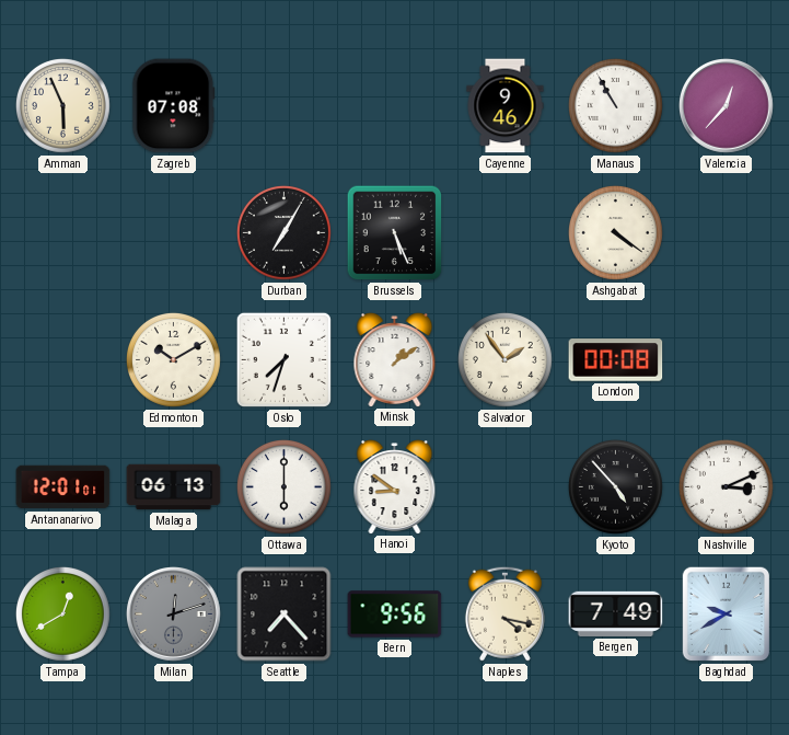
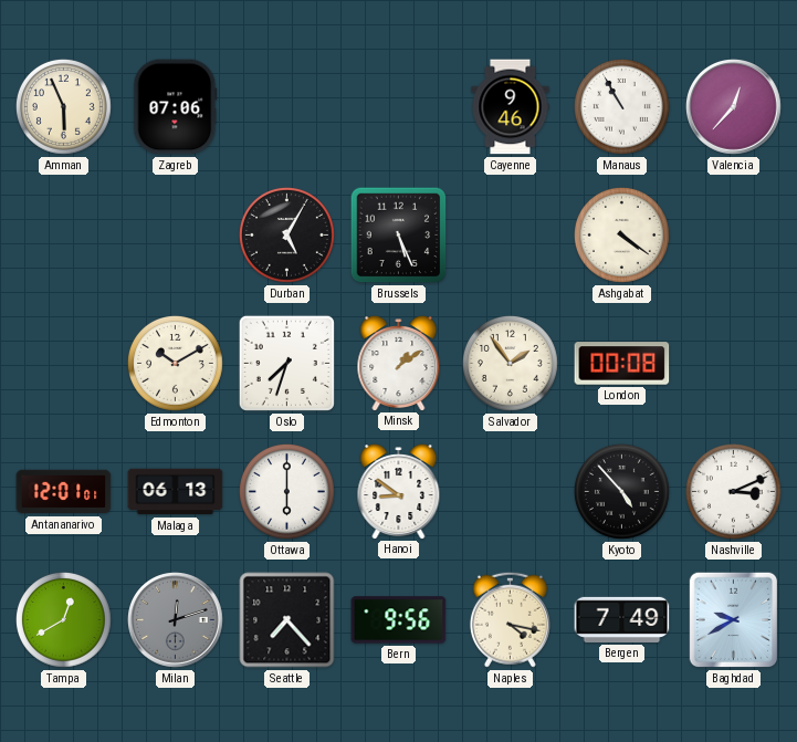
Zagreb: 07:08 -> 07:06
Durban: 7:05 -> 5:05
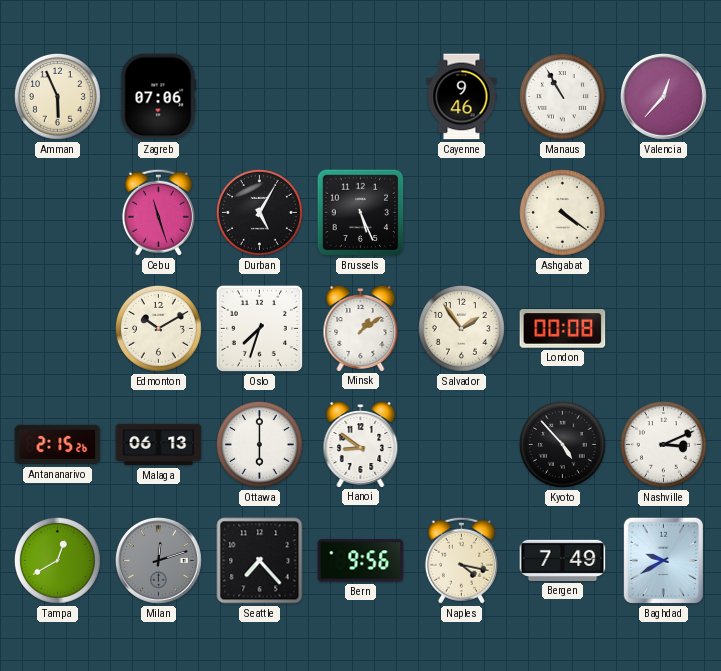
Cebu: none -> 11:27
Antananarivo: 12:01 -> 2:15
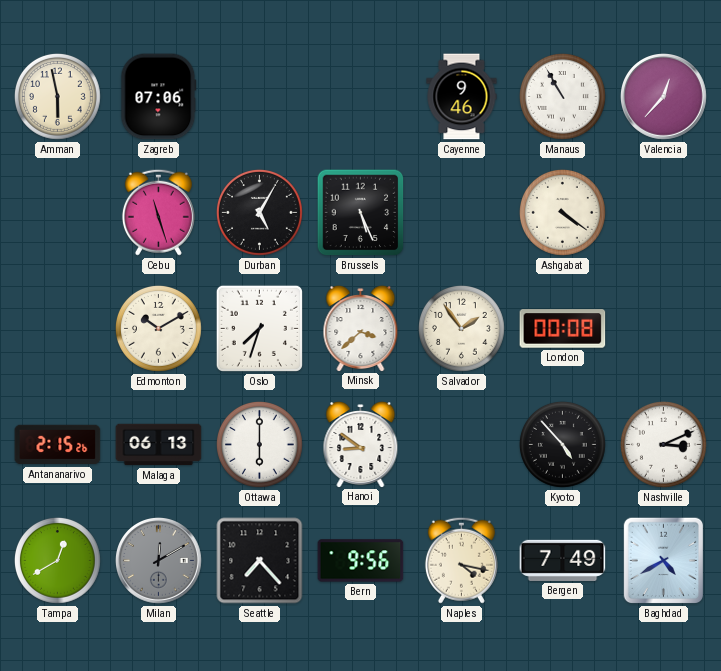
Amman: 5:56 -> 5:58
Minsk: 1:09 -> 3:38
Milan: 12:12 -> 12:10
Baghdad: 9:40 -> 4:40
